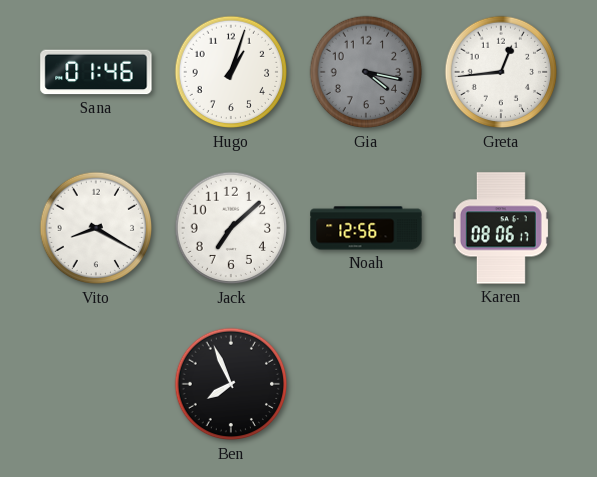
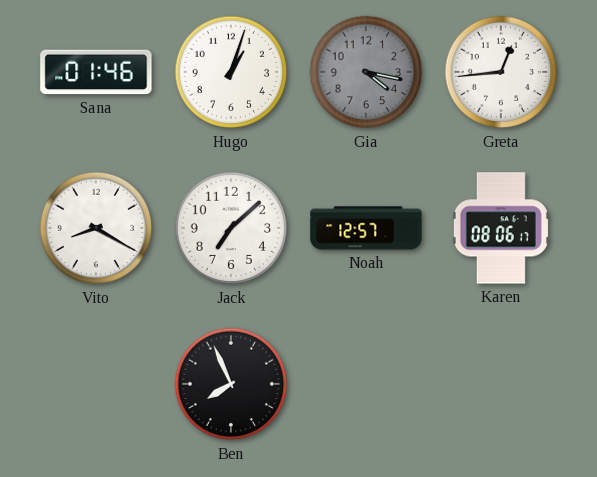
Noah: 12:56 -> 12:57
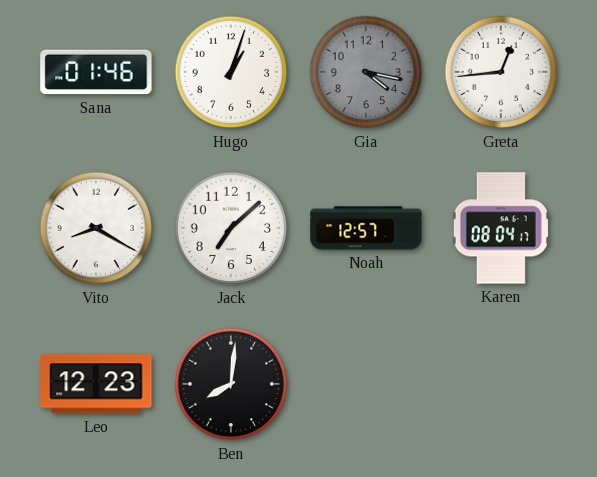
Karen: 08:06 -> 08:04
Leo: none -> 12:23
Ben: 7:56 -> 8:01
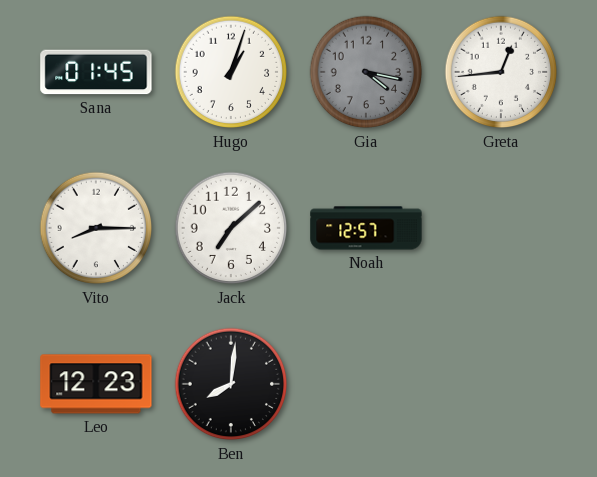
Sana: 01:46 -> 01:45
Vito: 8:20 -> 8:15
Karen: 08:04 -> none
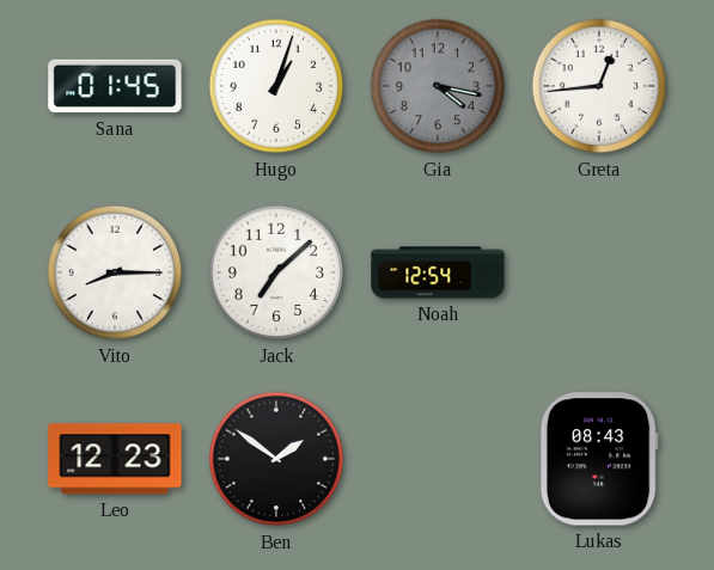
Noah: 12:57 -> 12:54
Ben: 8:01 -> 1:51
Lukas: none -> 08:43
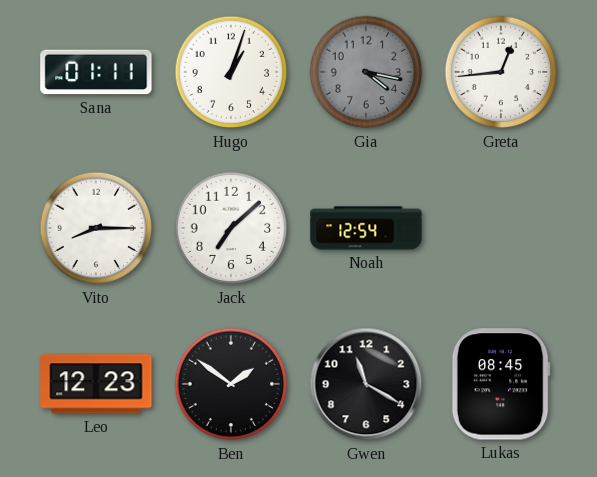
Sana: 01:45 -> 01:11
Gwen: none -> 11:20
Lukas: 08:43 -> 08:45
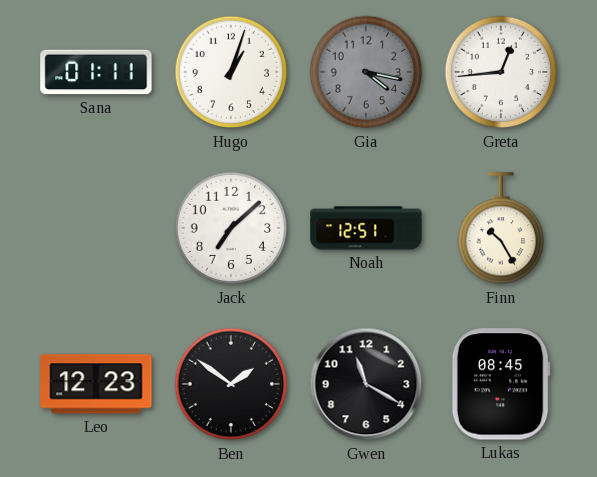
Vito: 8:15 -> none
Noah: 12:54 -> 12:51
Finn: none -> 10:25
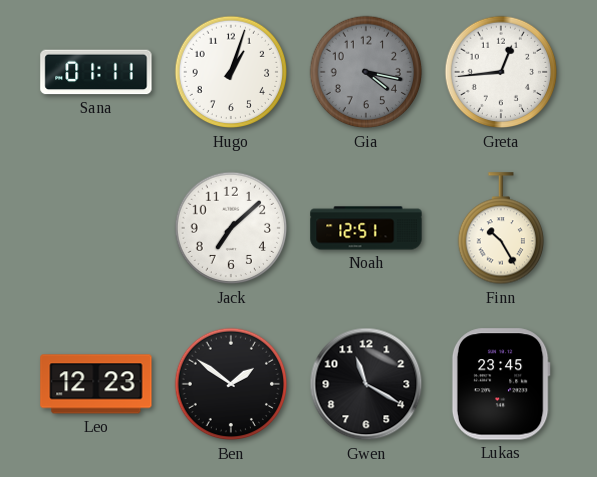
Lukas: 08:45 -> 23:45
